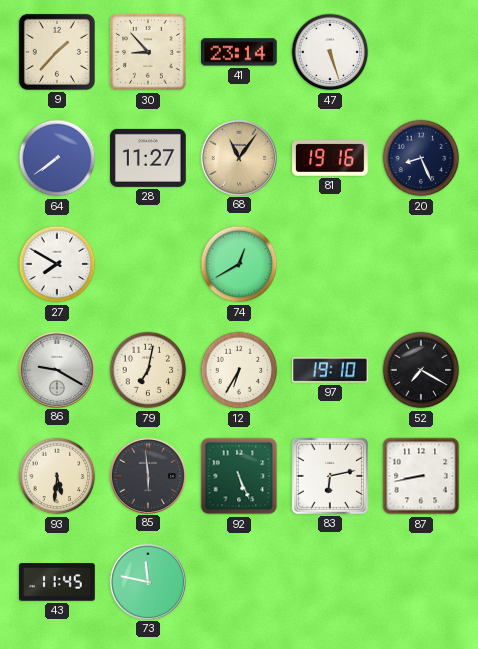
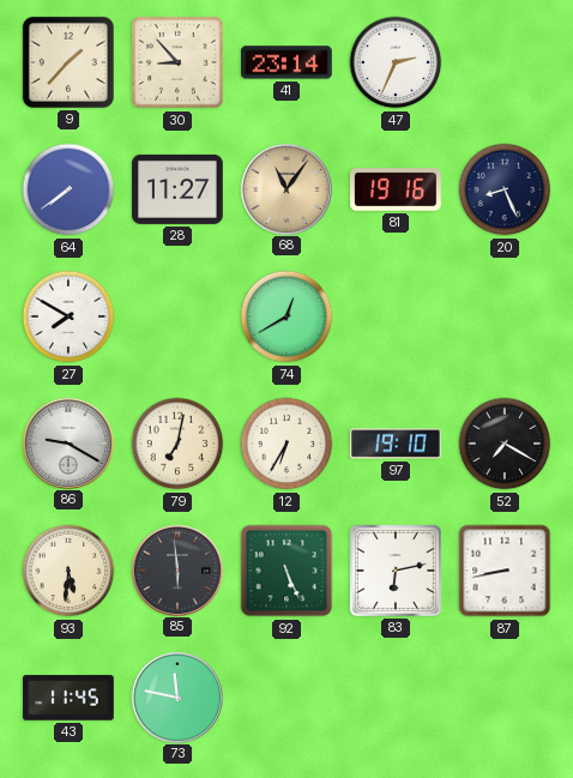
47: 5:27 -> 2:34
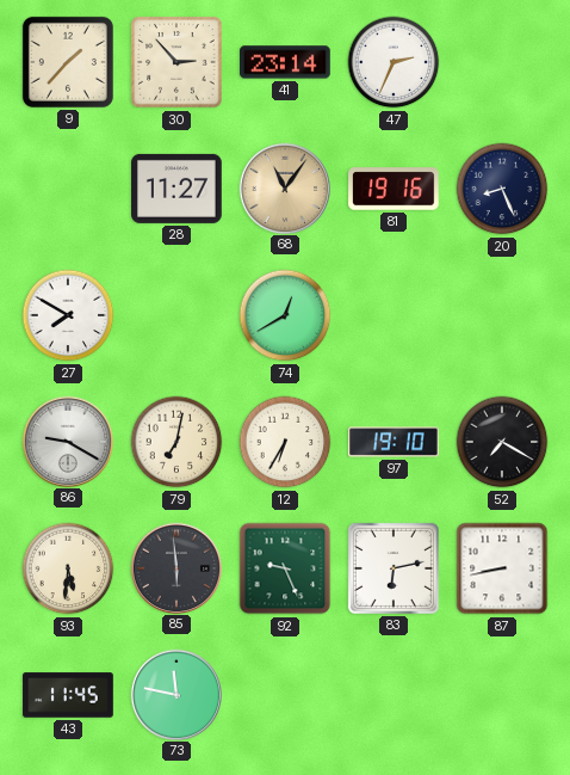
30: 8:53 -> 2:53
64: 7:39 -> none
92: 5:26 -> 9:26
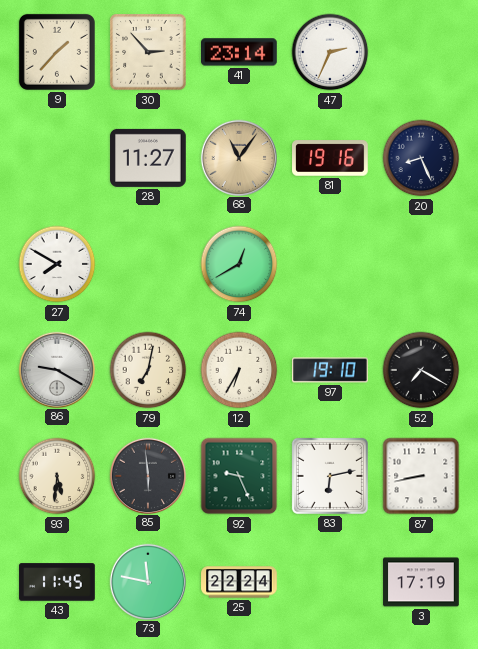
25: none -> 22:24
3: none -> 17:19
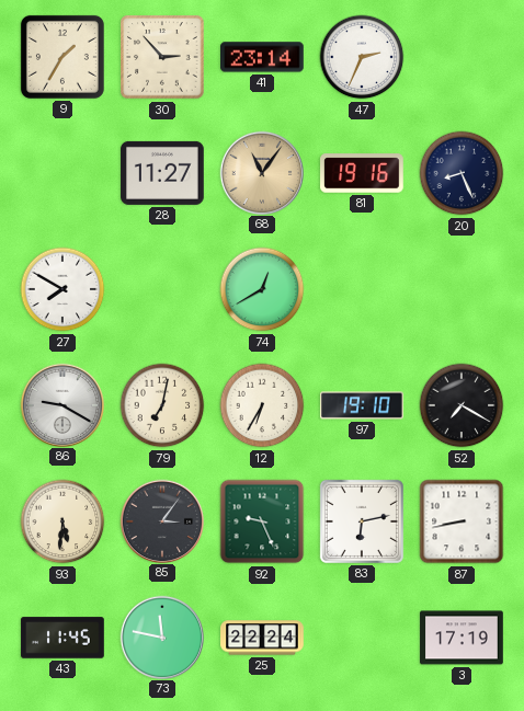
9: 1:37 -> 1:35
85: 5:59 -> 3:06
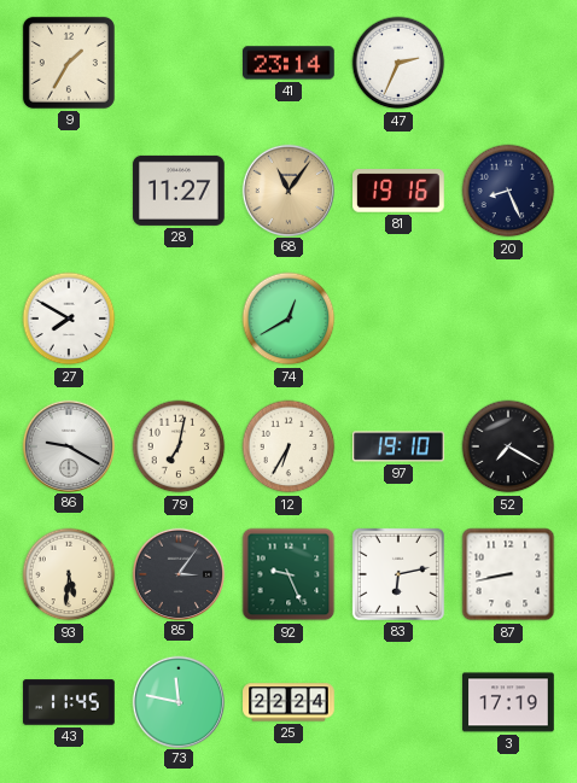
30: 2:53 -> none
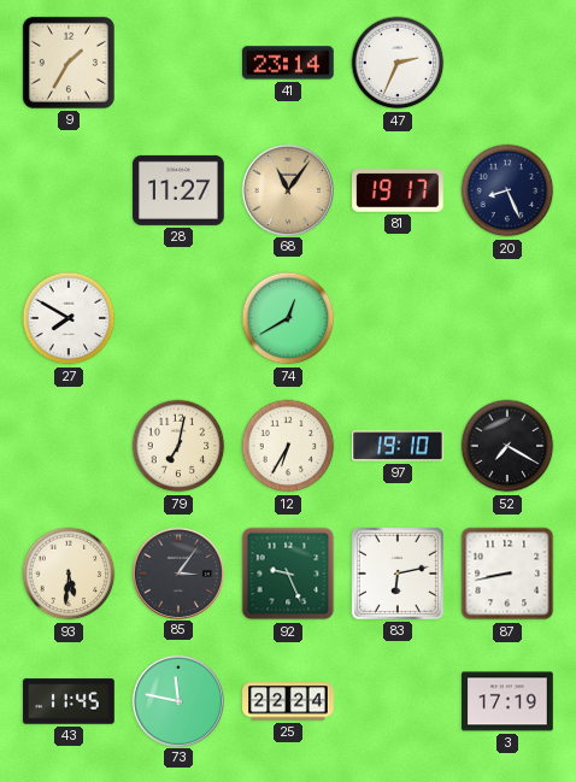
81: 19:16 -> 19:17
86: 9:20 -> none
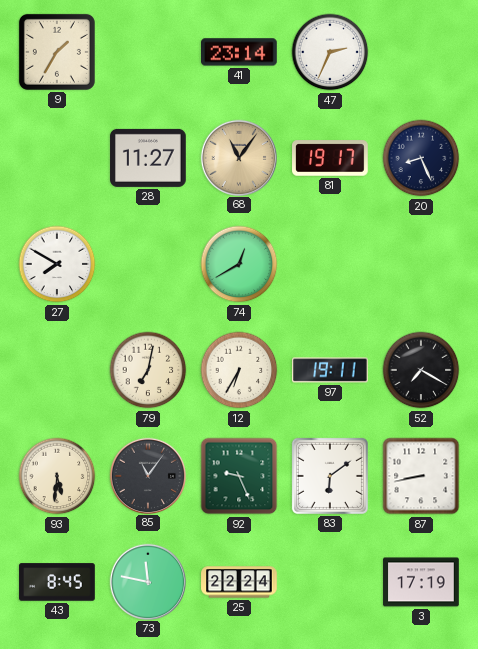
97: 19:10 -> 19:11
85: 3:06 -> 11:06
83: 6:13 -> 6:09
43: 11:45 -> 8:45
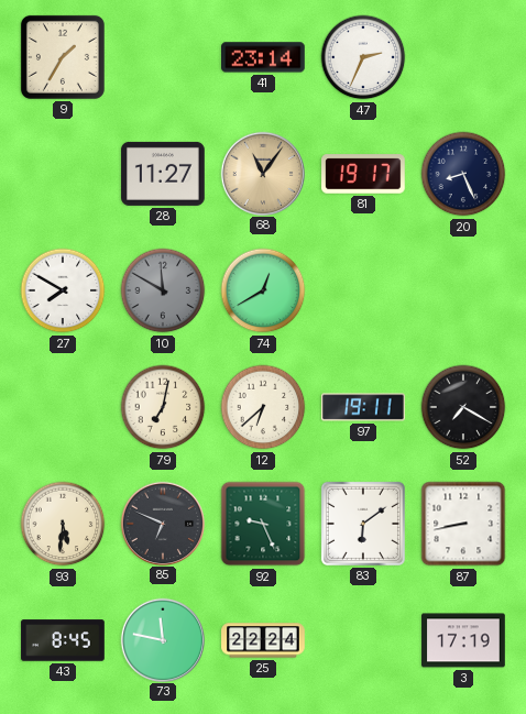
10: none -> 11:50
12: 6:35 -> 6:38
85: 11:06 -> 6:49
